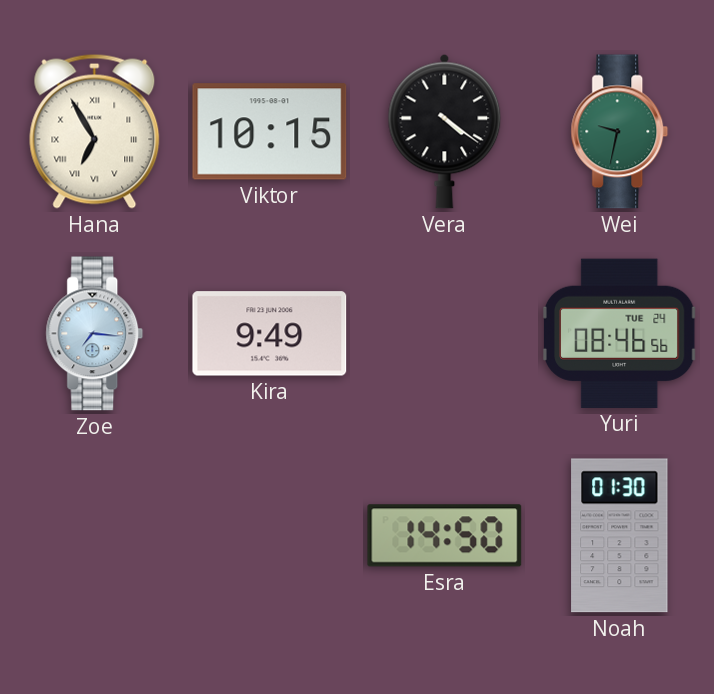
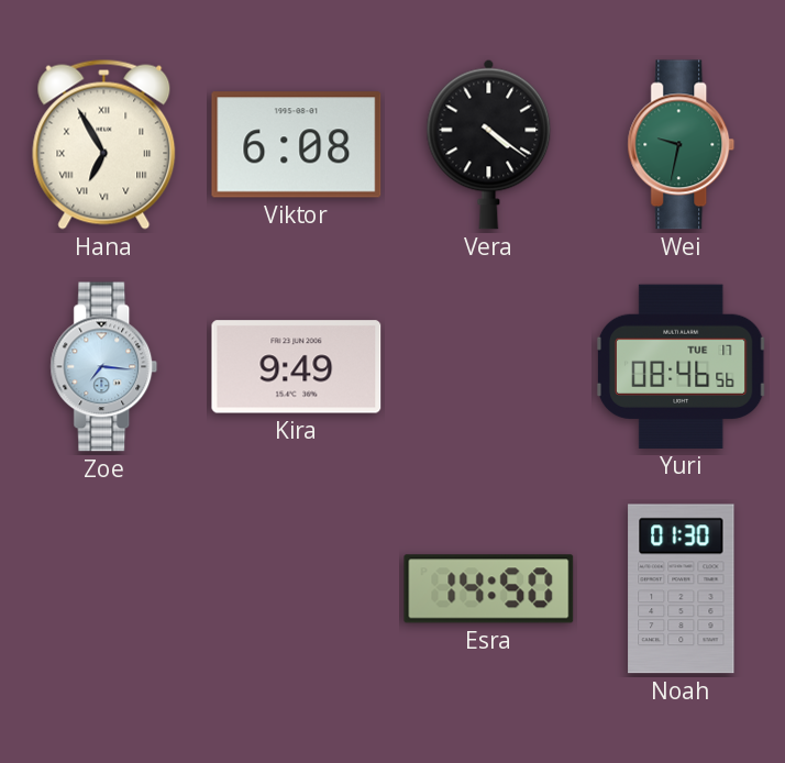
Viktor: 10:15 -> 6:08
Yuri date: TUE 24 -> TUE 17
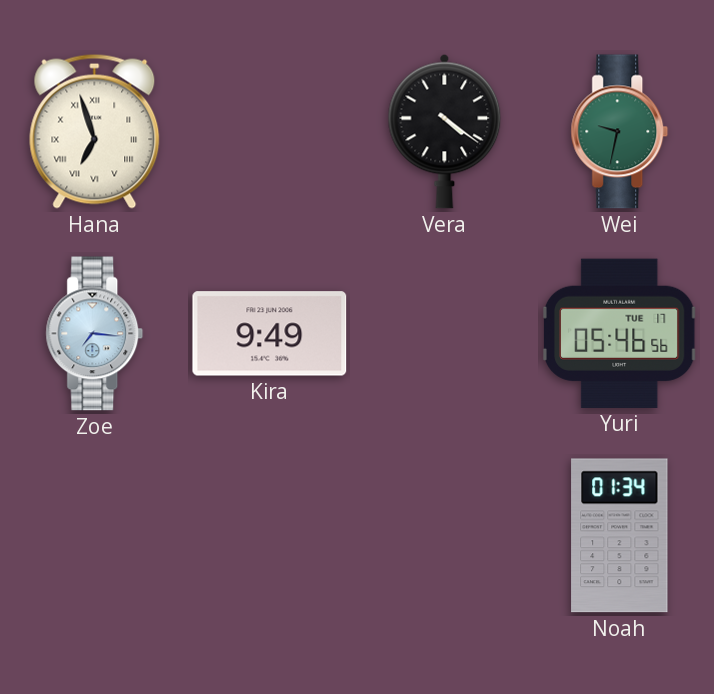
Hana: 6:55 -> 6:57
Viktor: 6:08 -> none
Yuri: 08:46 -> 05:46
Esra: 14:50 -> none
Noah: 01:30 -> 01:34
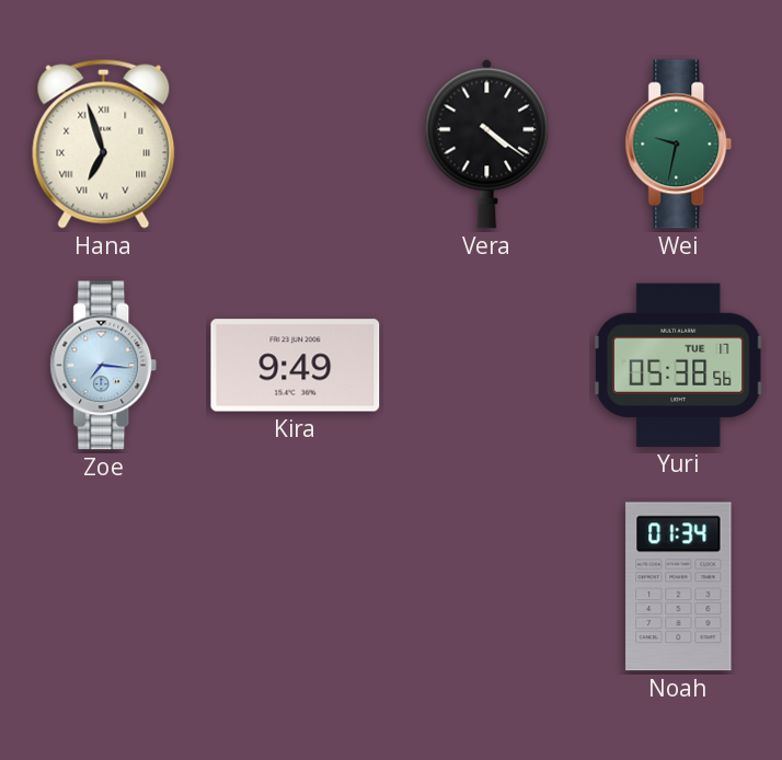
Yuri: 05:46 -> 05:38
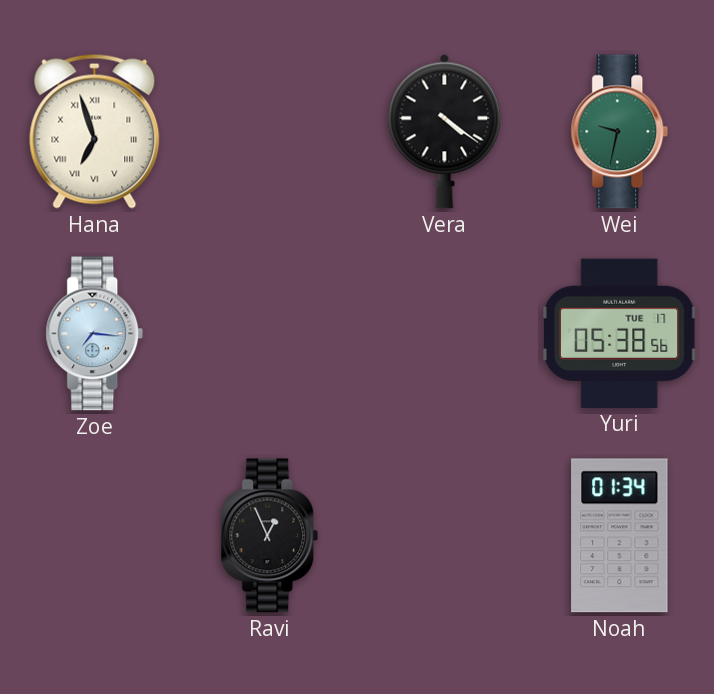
Kira: 9:49 -> none
Ravi: none -> 12:56
